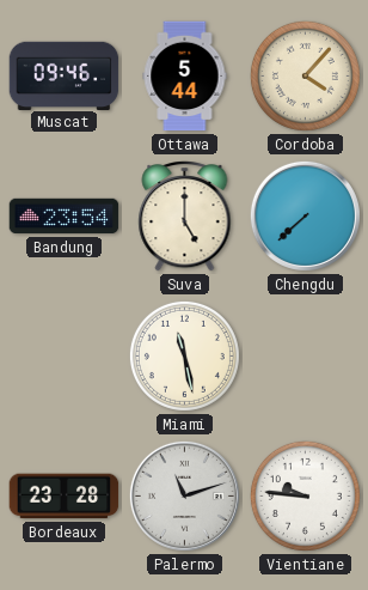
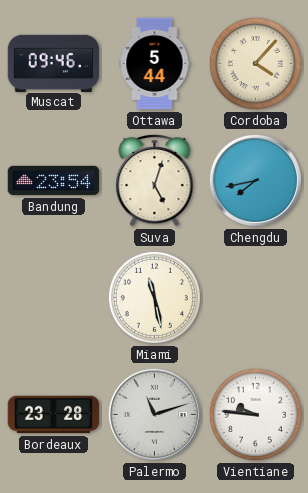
Suva: 5:00 -> 5:03
Chengdu: 7:38 -> 7:43
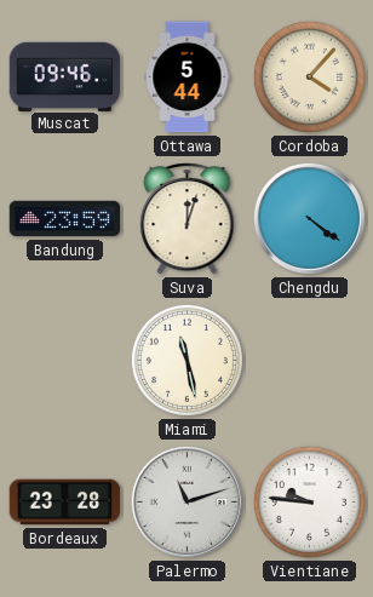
Bandung: 23:54 -> 23:59
Suva: 5:03 -> 12:03
Chengdu: 7:43 -> 4:21
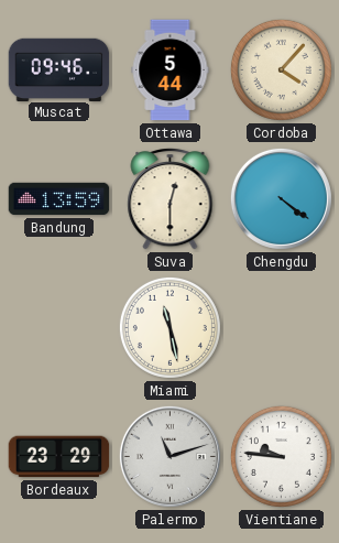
Bandung: 23:59 -> 13:59
Suva: 12:03 -> 12:30
Bordeaux: 23:28 -> 23:29
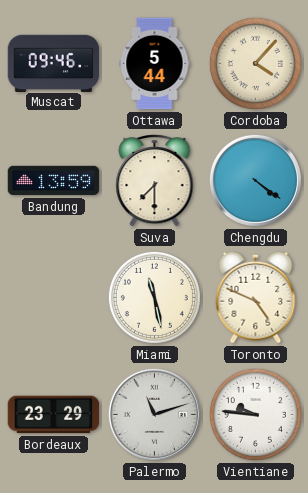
Suva: 12:30 -> 7:30
Toronto: none -> 4:49
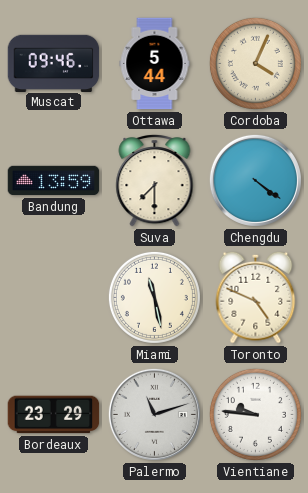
Cordoba: 4:07 -> 4:04
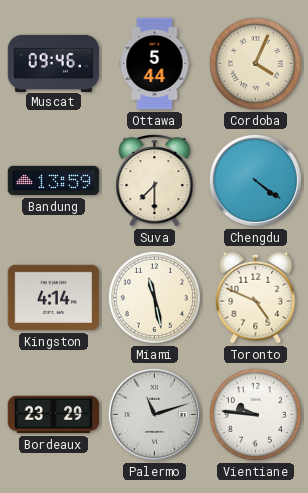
Kingston: none -> 4:14
